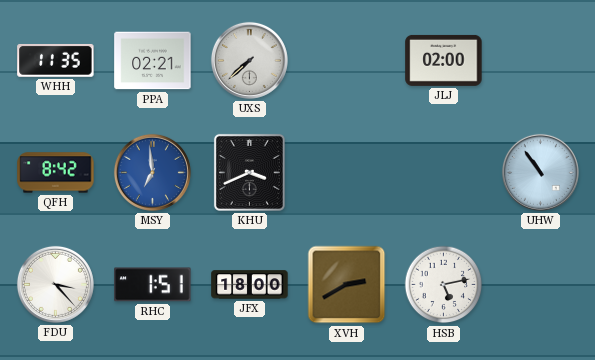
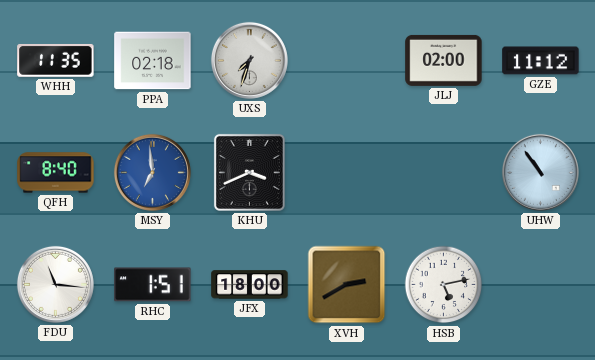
PPA: 02:21 -> 02:18
UXS: 7:38 -> 7:33
GZE: none -> 11:12
QFH: 8:42 -> 8:40
FDU: 3:23 -> 11:16
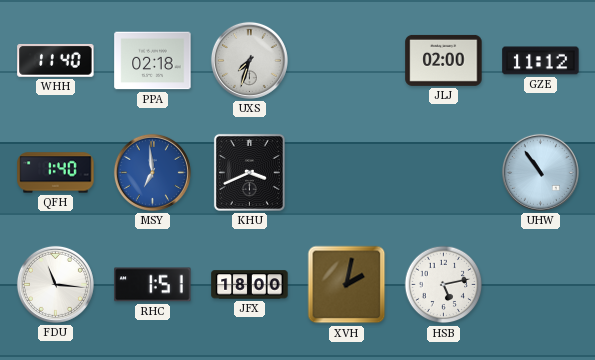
WHH: 11:35 -> 11:40
QFH: 8:40 -> 1:40
XVH: 2:40 -> 2:02
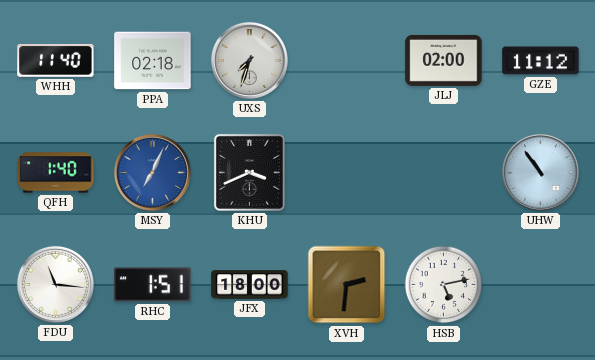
MSY: 6:59 -> 7:04
XVH: 2:02 -> 2:31
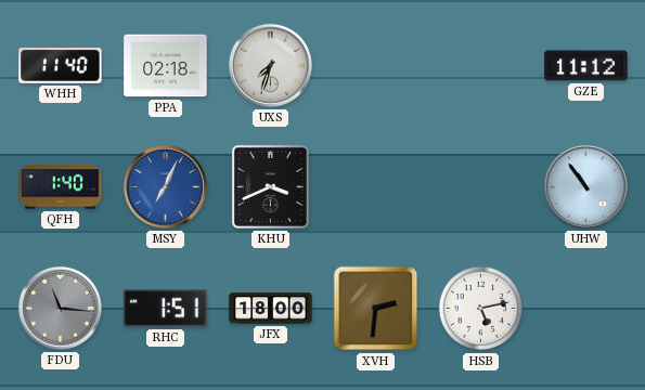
JLJ: 02:00 -> none
FDU dial: white -> grey
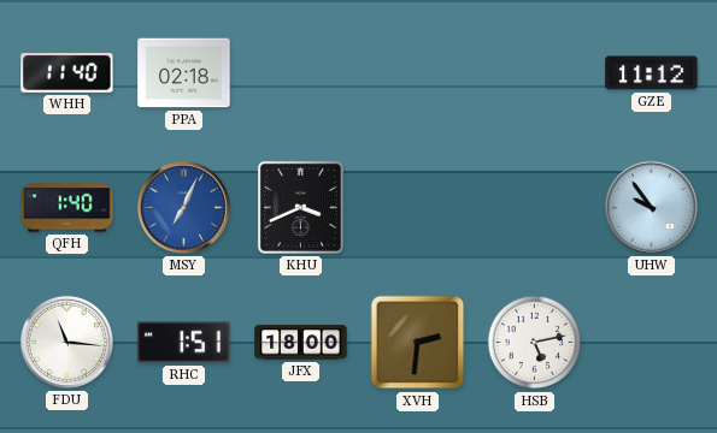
UXS: 7:33 -> none
UHW: 10:54 -> 9:54
FDU dial: grey -> white
